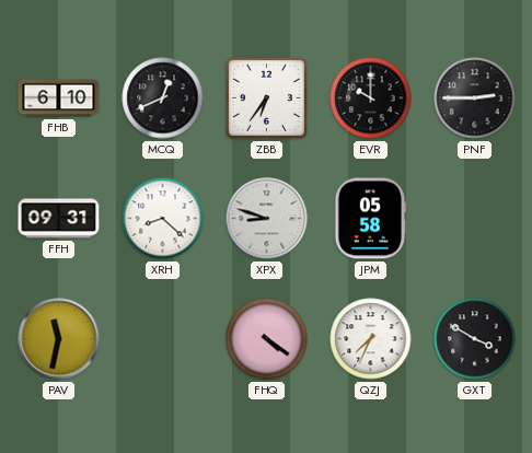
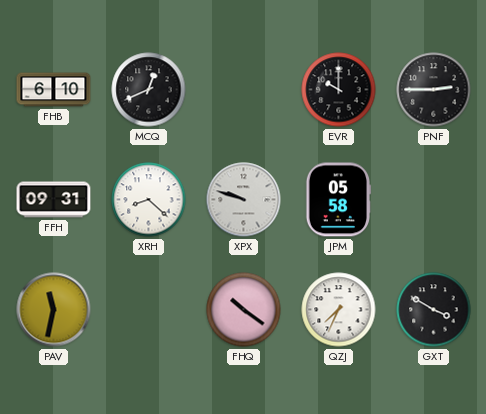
ZBB: 6:36 -> none
XPX: 8:48 -> 9:48
FHQ: 4:21 -> 10:21
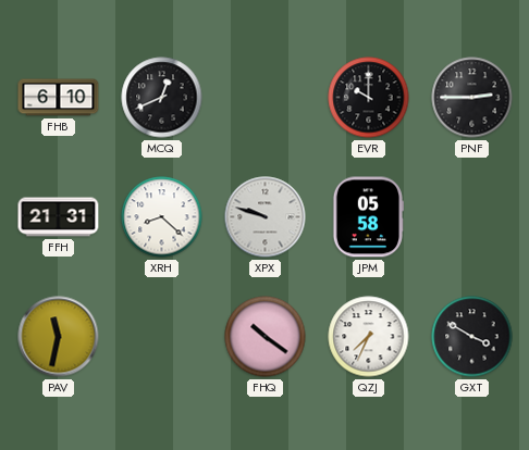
FFH: 09:31 -> 21:31
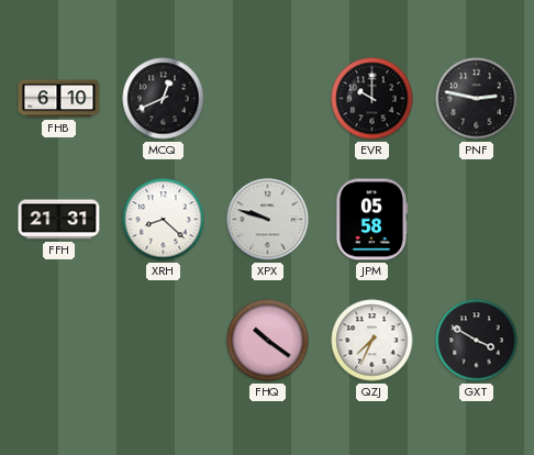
PNF: 2:45 -> 2:47
PAV: 11:32 -> none
